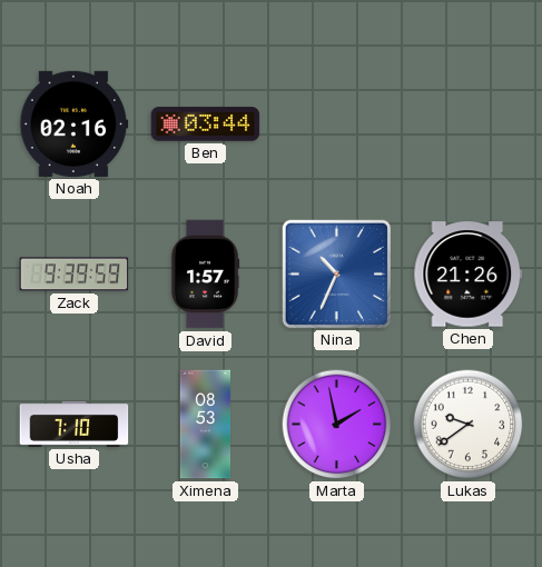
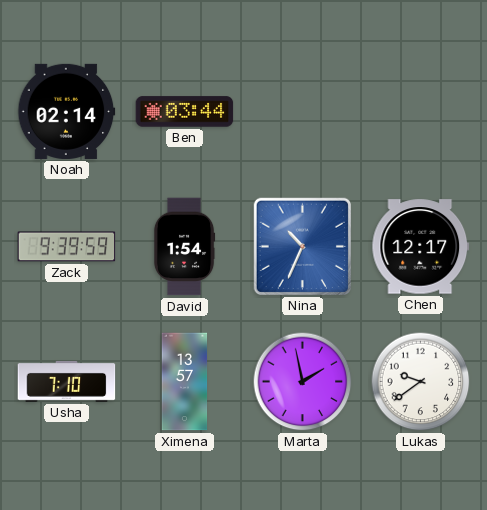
Noah: 02:16 -> 02:14
David: 1:57 -> 1:54
Chen: 21:26 -> 12:17
Ximena: 08:53 -> 13:57
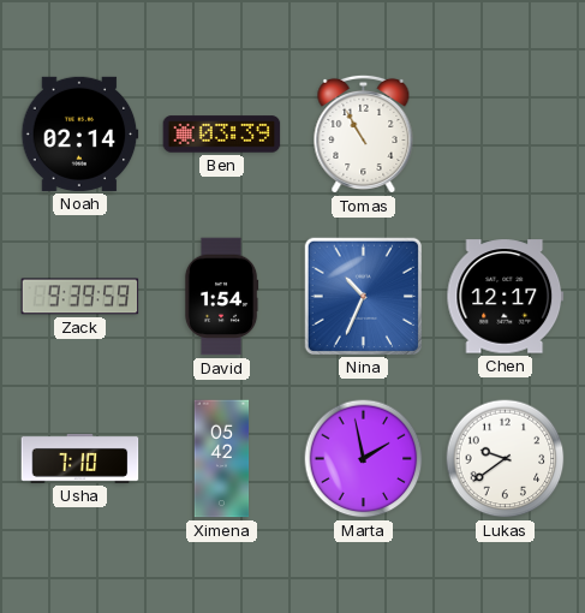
Ben: 03:44 -> 03:39
Tomas: none -> 10:55
Ximena: 13:57 -> 05:42
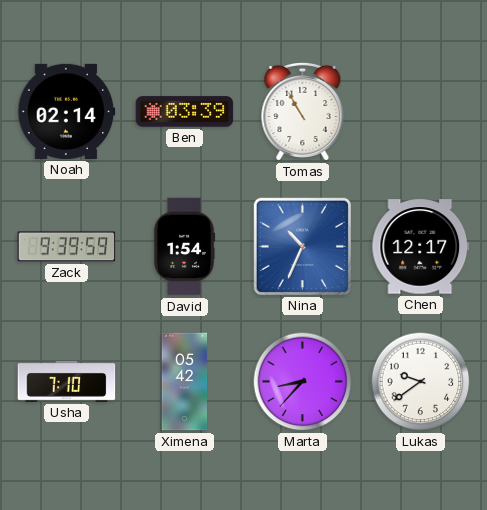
Marta: 1:58 -> 8:37
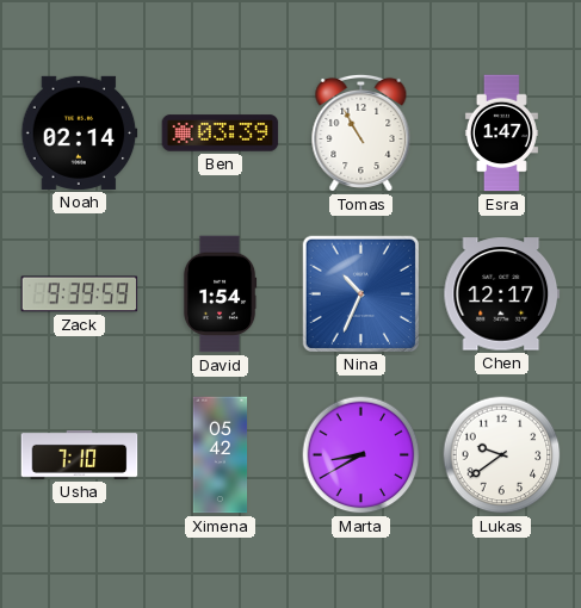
Esra: none -> 1:47
Marta: 8:37 -> 8:40
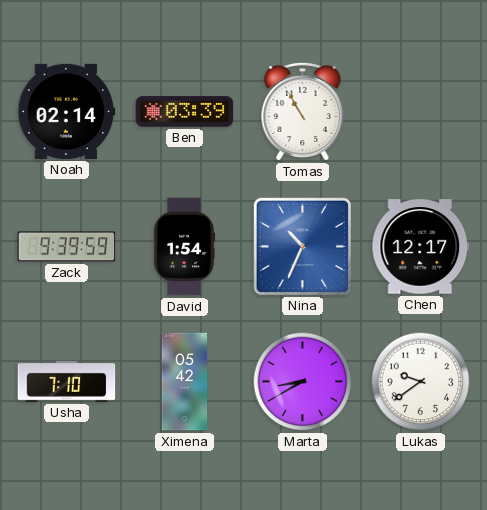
Esra: 1:47 -> none
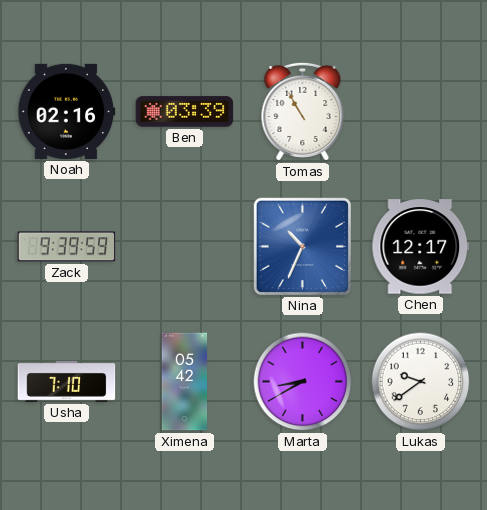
Noah: 02:14 -> 02:16
David: 1:54 -> none
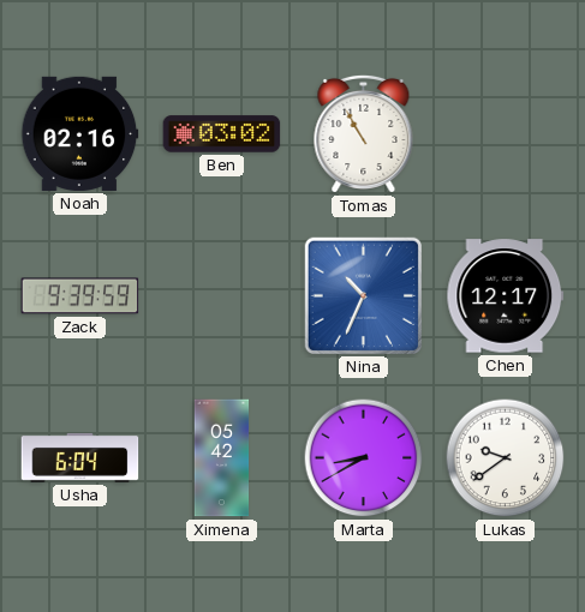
Ben: 03:39 -> 03:02
Usha: 7:10 -> 6:04
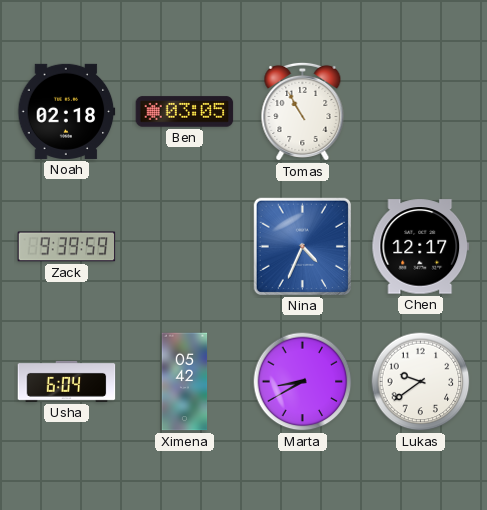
Noah: 02:16 -> 02:18
Ben: 03:02 -> 03:05
Nina: 10:34 -> 4:34
